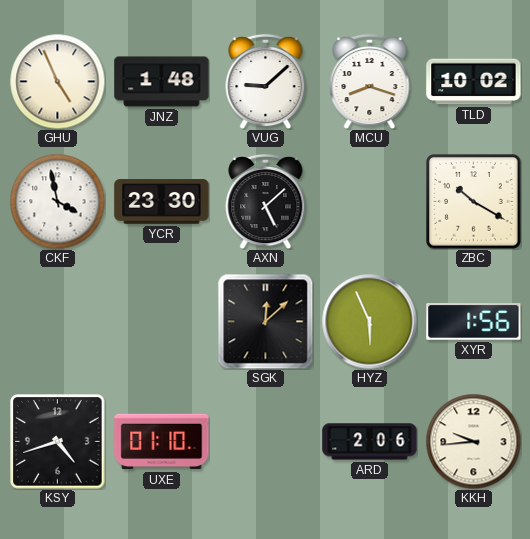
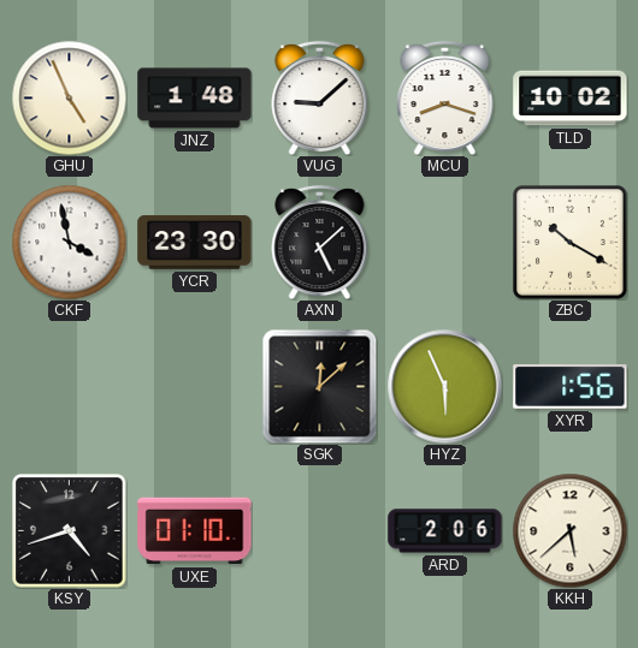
KKH: 9:44 -> 5:38
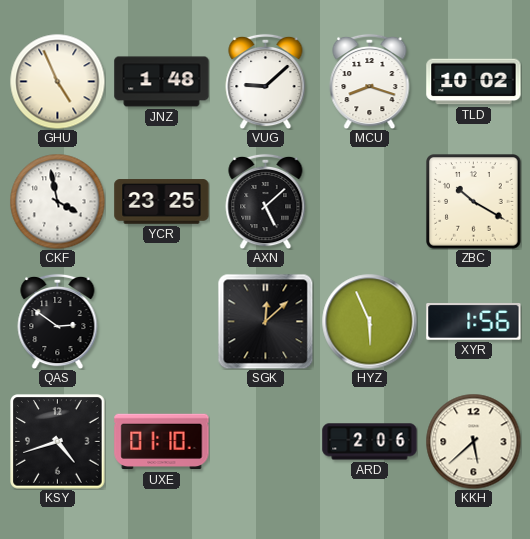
YCR: 23:30 -> 23:25
QAS: none -> 2:51
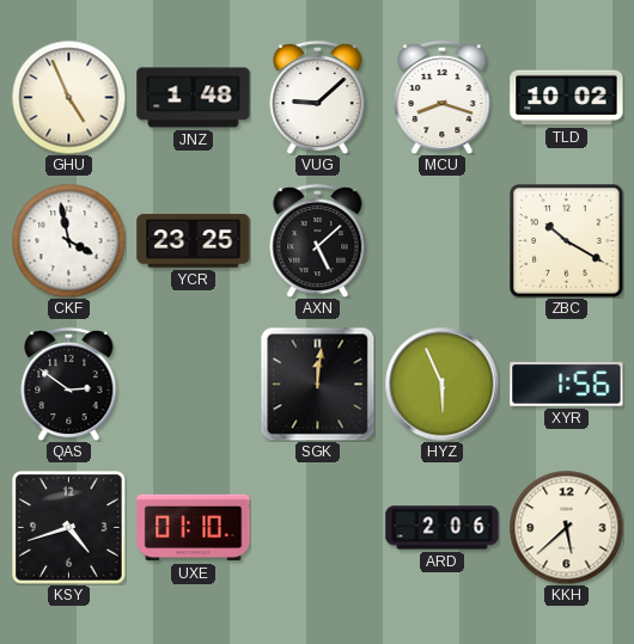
SGK: 12:08 -> 12:01
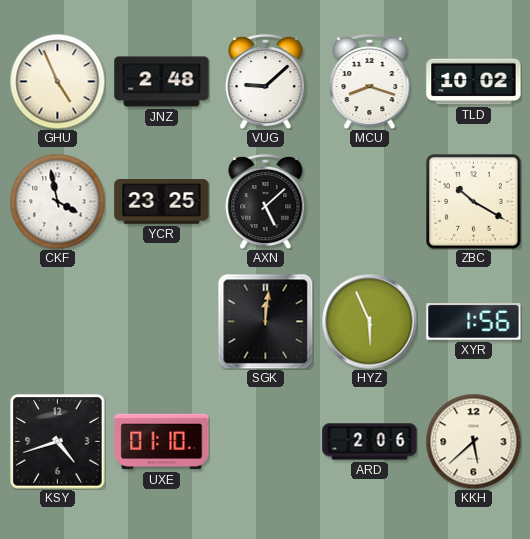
JNZ: 1:48 -> 2:48
QAS: 2:51 -> none
